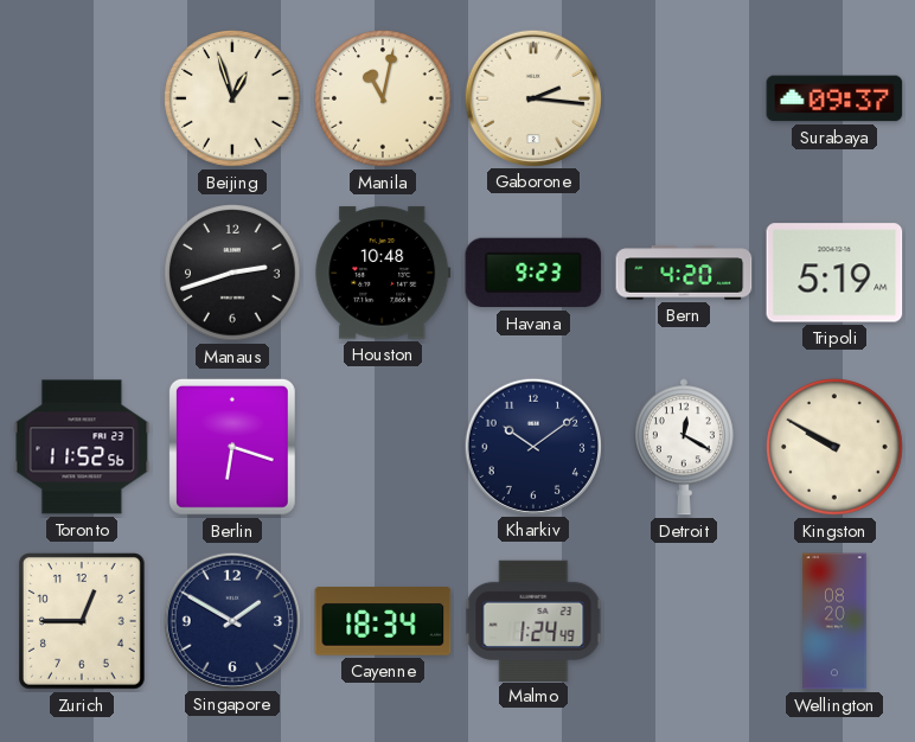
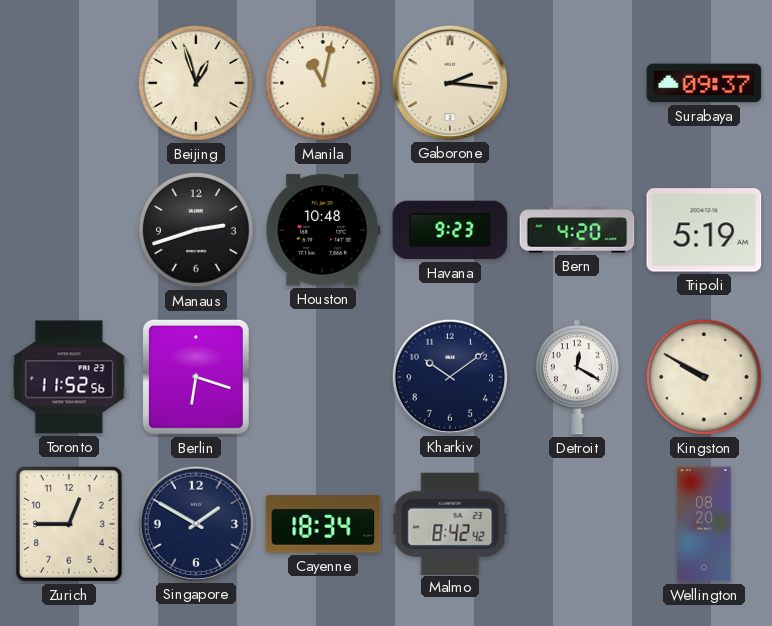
Malmo: 1:24 -> 8:42
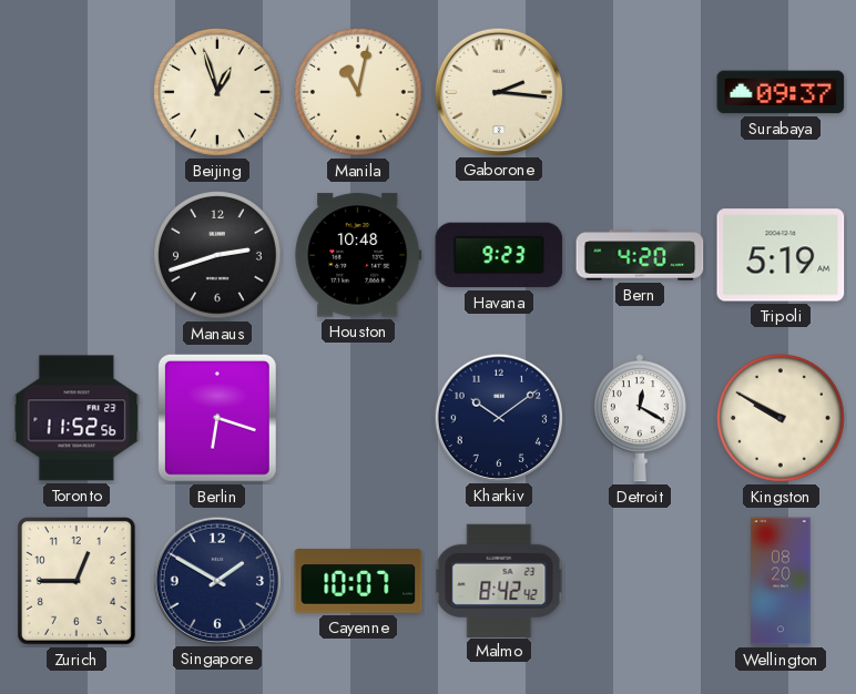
Cayenne: 18:34 -> 10:07
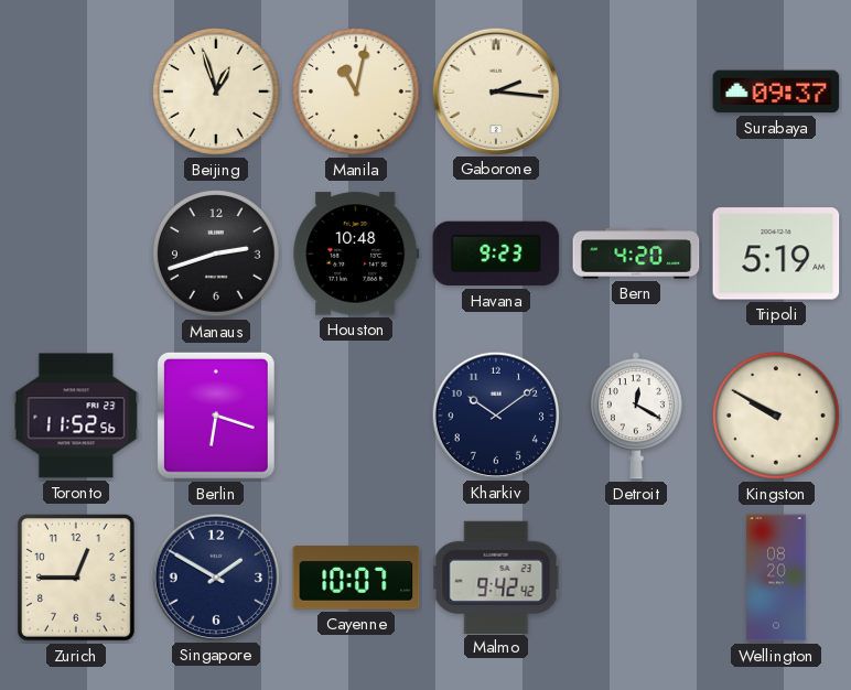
Malmo: 8:42 -> 9:42
